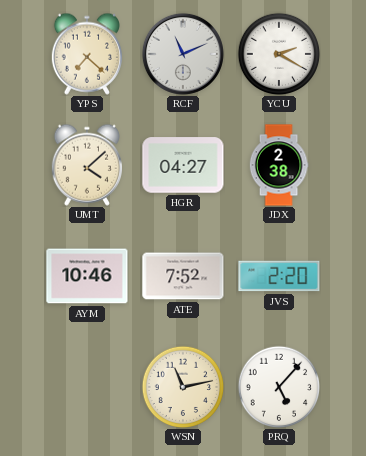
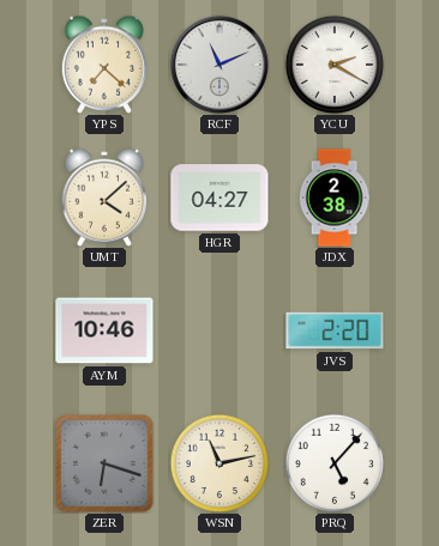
ATE: 7:52 -> none
ZER: none -> 6:18
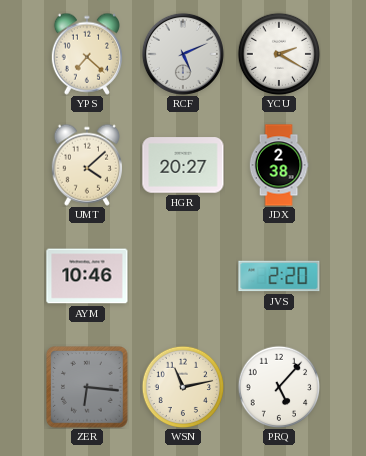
RCF: 11:11 -> 5:11
HGR: 04:27 -> 20:27
ZER: 6:18 -> 6:16
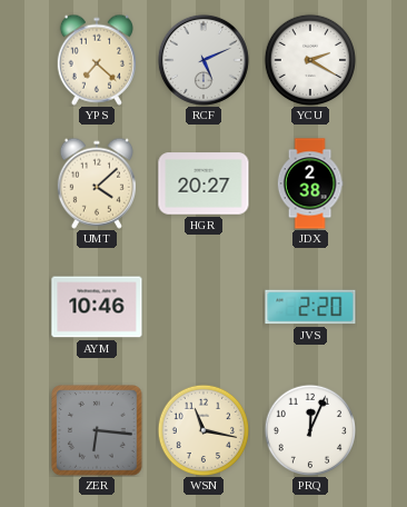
WSN: 11:13 -> 11:17
PRQ: 5:07 -> 12:04
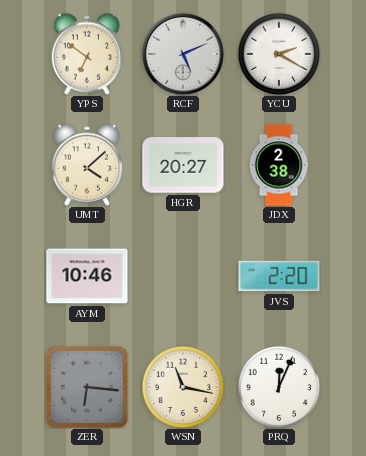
YPS: 7:22 -> 6:51
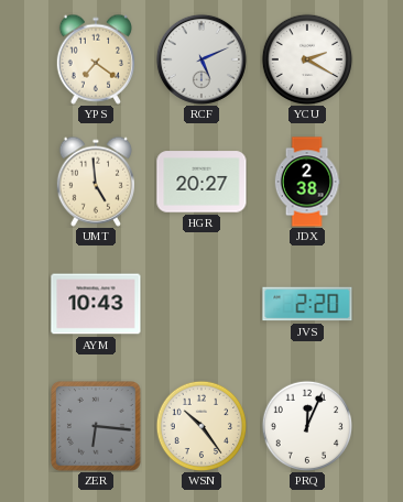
YPS: 6:51 -> 7:21
UMT: 4:08 -> 4:59
AYM: 10:46 -> 10:43
WSN: 11:17 -> 10:24
